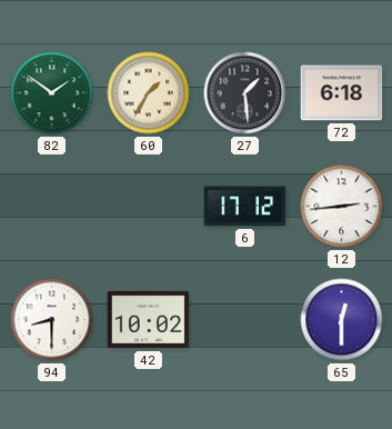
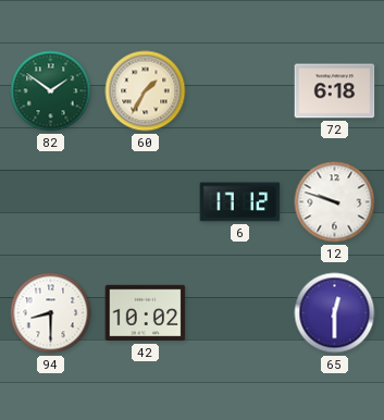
27: 1:29 -> none
12: 2:44 -> 9:48
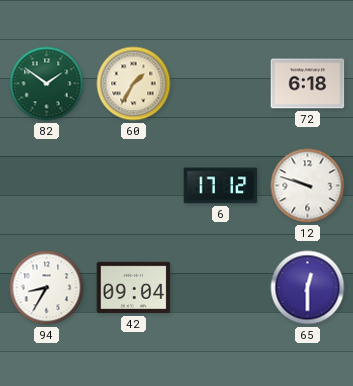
94: 8:30 -> 8:35
42: 10:02 -> 09:04
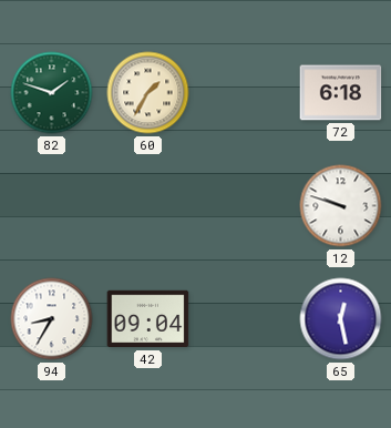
82: 1:51 -> 1:48
6: 17:12 -> none
65: 12:30 -> 12:28
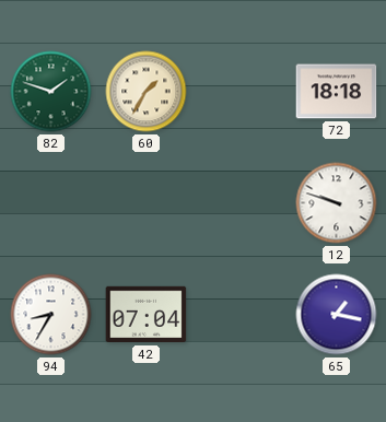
72: 6:18 -> 18:18
42: 09:04 -> 07:04
65: 12:28 -> 1:17
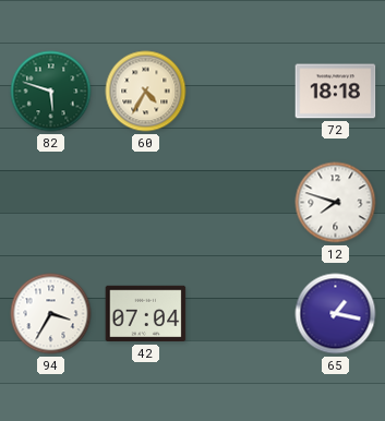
82: 1:48 -> 5:48
60: 1:35 -> 4:35
12: 9:48 -> 7:48
94: 8:35 -> 3:35
